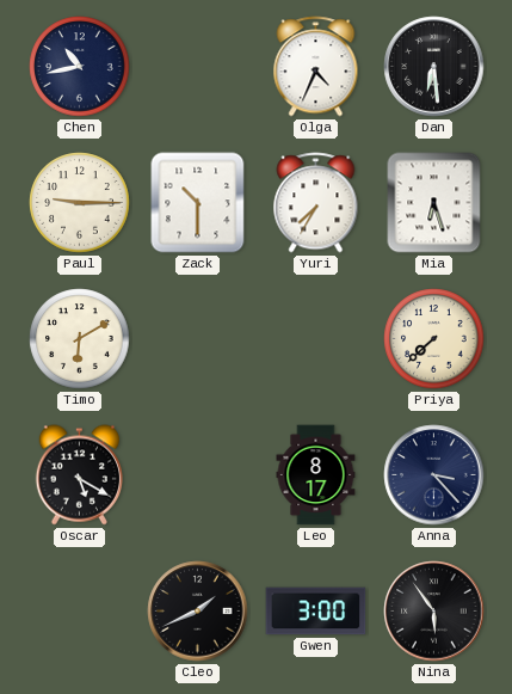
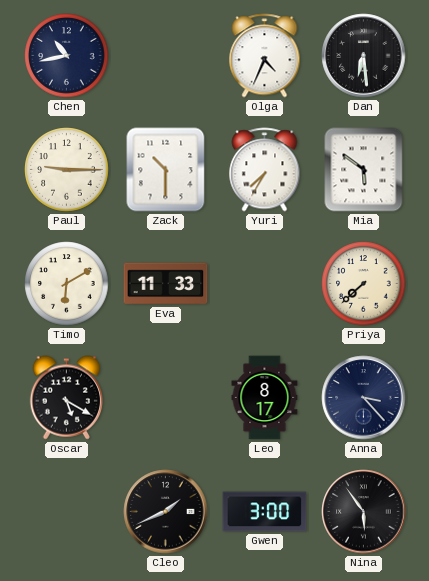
Mia: 6:27 -> 5:51
Eva: none -> 11:33
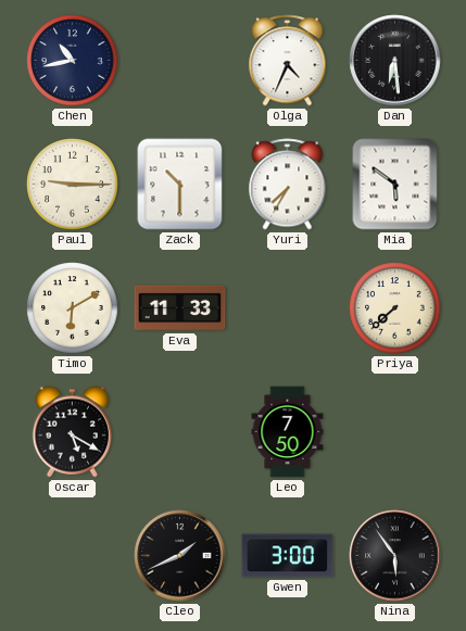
Leo: 8:17 -> 7:50
Anna: 3:23 -> none
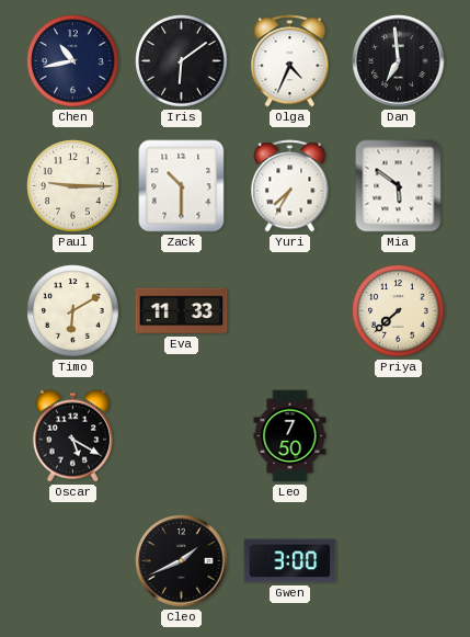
Iris: none -> 6:09
Dan: 6:29 -> 6:59
Nina: 5:54 -> none
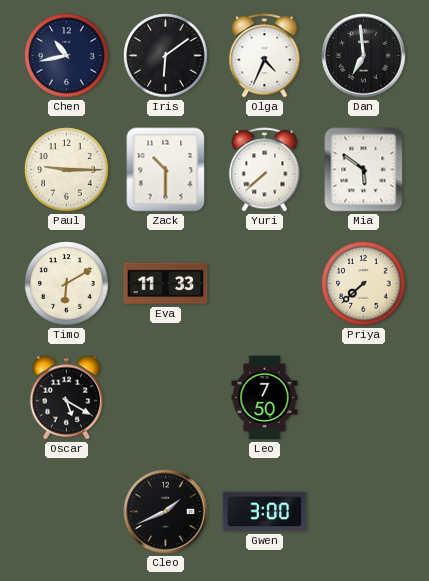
Yuri: 7:35 -> 7:38
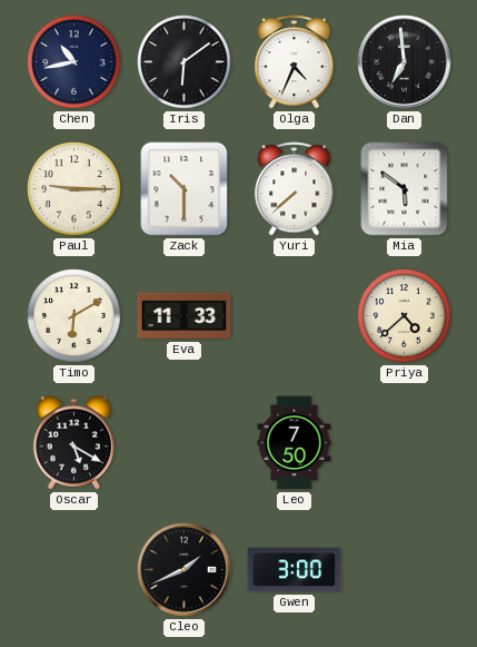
Priya: 7:38 -> 4:38
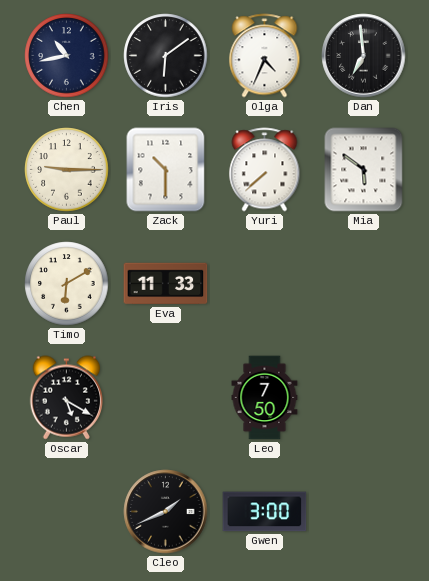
Priya: 4:38 -> none
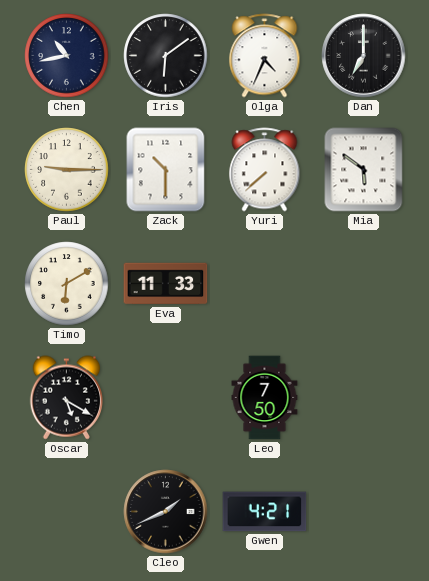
Dan: 6:59 -> 7:00
Gwen: 3:00 -> 4:21
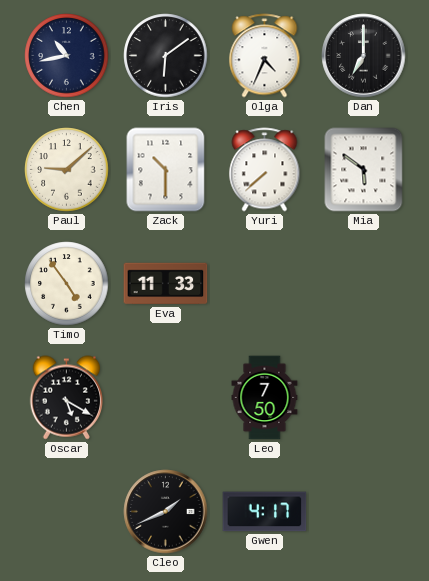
Paul: 9:15 -> 9:08
Timo: 6:10 -> 4:54
Gwen: 4:21 -> 4:17
